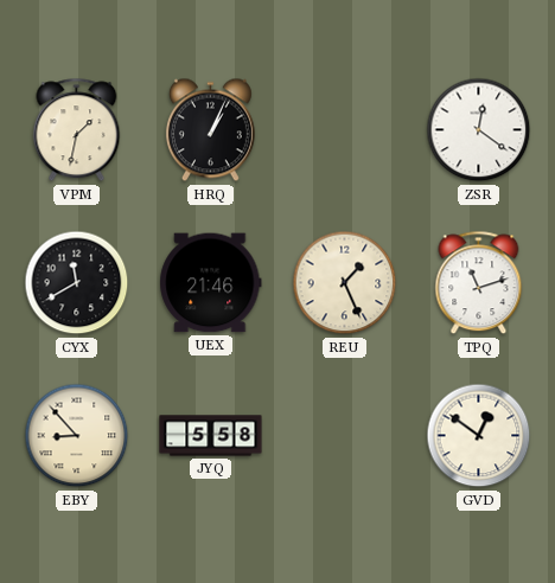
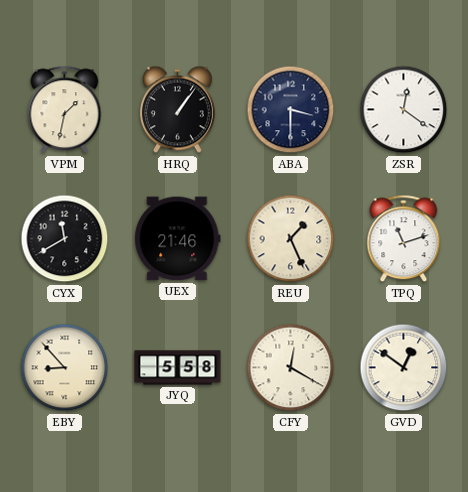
HRQ: 1:04 -> 1:06
ABA: none -> 3:30
CFY: none -> 12:20
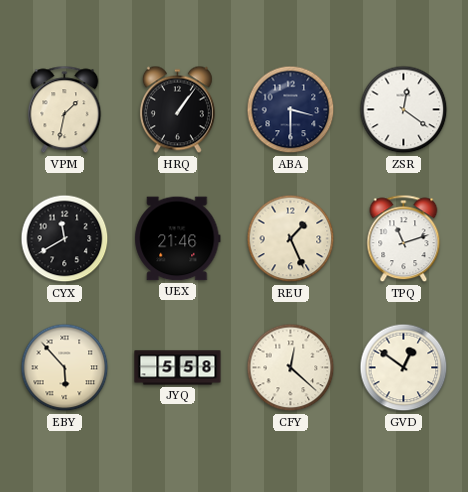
EBY: 8:53 -> 5:53
CFY: 12:20 -> 12:22
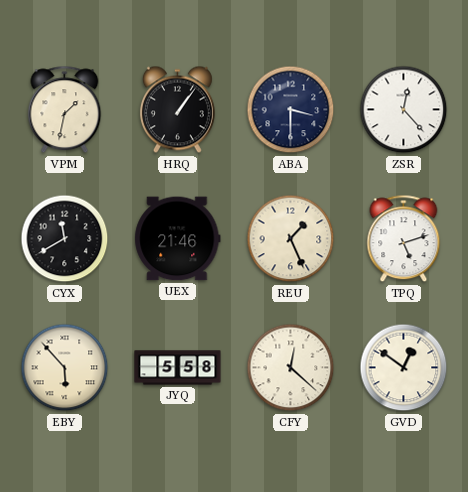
ZSR: 12:21 -> 12:23
TPQ: 11:12 -> 5:12
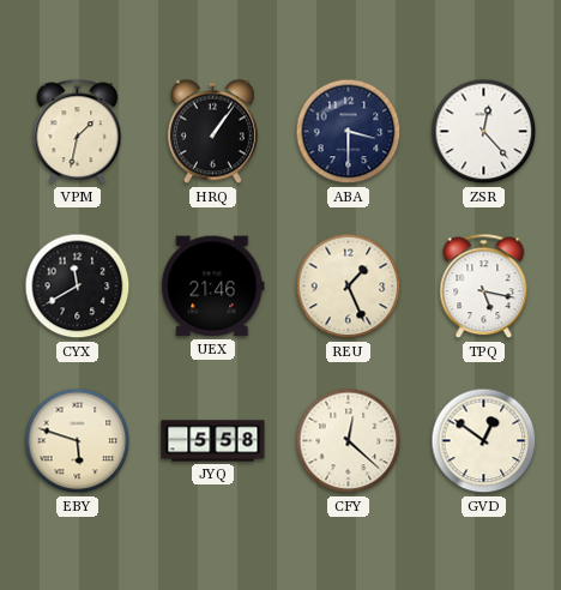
TPQ: 5:12 -> 5:17
EBY: 5:53 -> 5:48
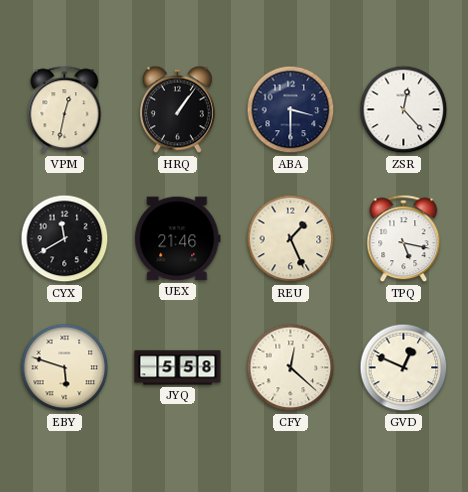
VPM: 1:32 -> 12:32
GVD: 12:51 -> 12:49
